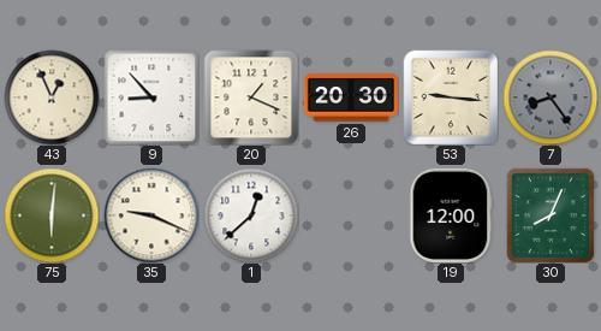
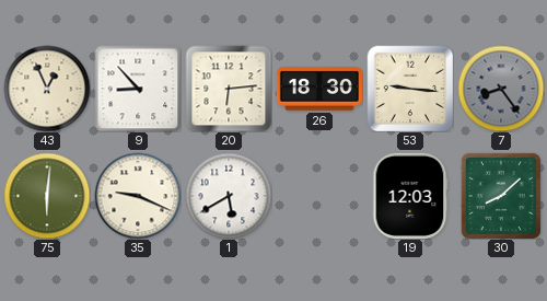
20: 1:19 -> 6:14
26: 20:30 -> 18:30
1: 12:38 -> 5:40
19: 12:00 -> 12:03
30: 8:04 -> 8:08
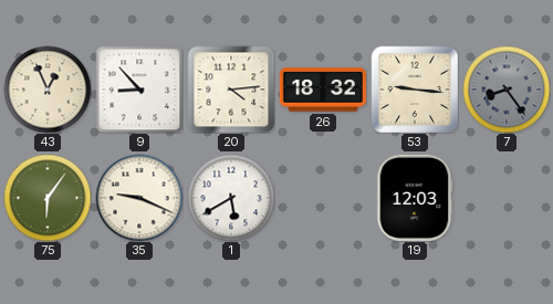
20: 6:14 -> 4:14
26: 18:30 -> 18:32
75: 6:01 -> 6:06
30: 8:08 -> none
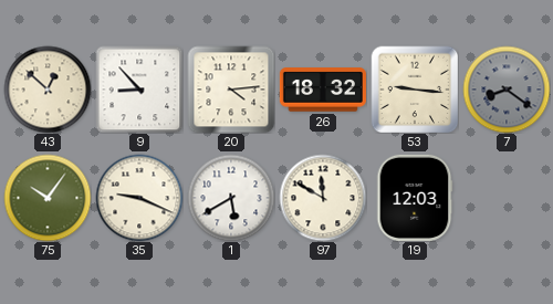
43: 12:56 -> 12:52
7: 8:24 -> 8:21
75: 6:06 -> 10:06
97: none -> 11:50
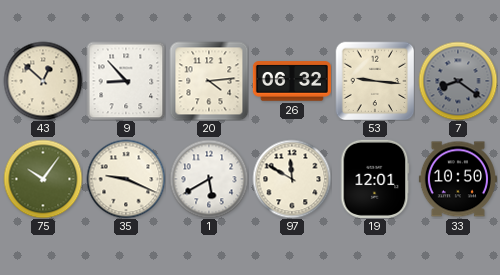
26: 18:32 -> 06:32
19: 12:03 -> 12:01
33: none -> 10:50
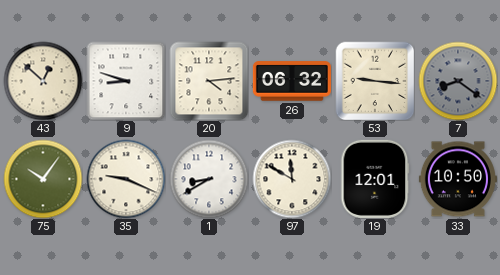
9: 8:53 -> 8:48
1: 5:40 -> 8:40
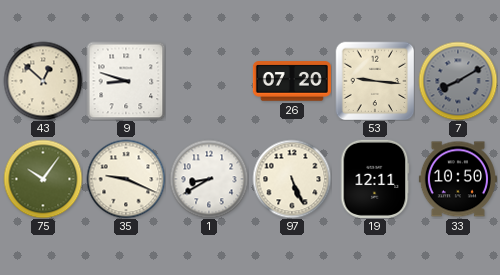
20: 4:14 -> none
26: 06:32 -> 07:20
7: 8:21 -> 8:10
97: 11:50 -> 5:26
19: 12:01 -> 12:11
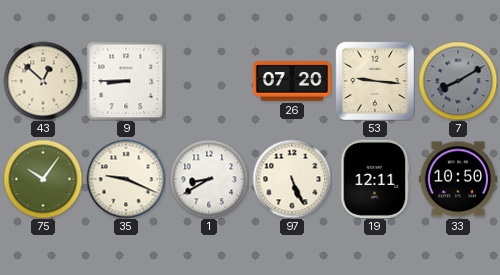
9: 8:48 -> 8:45
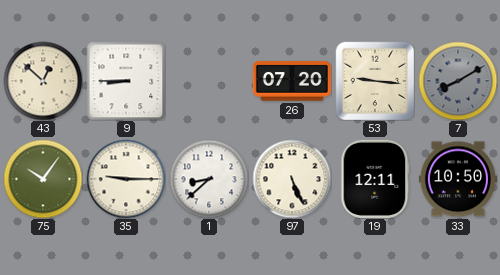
35: 9:19 -> 9:15
1: 8:40 -> 8:38
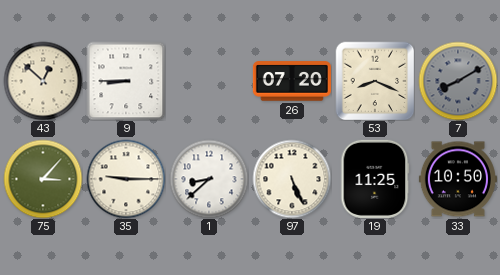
53: 9:16 -> 8:19
75: 10:06 -> 3:07
19: 12:11 -> 11:25
